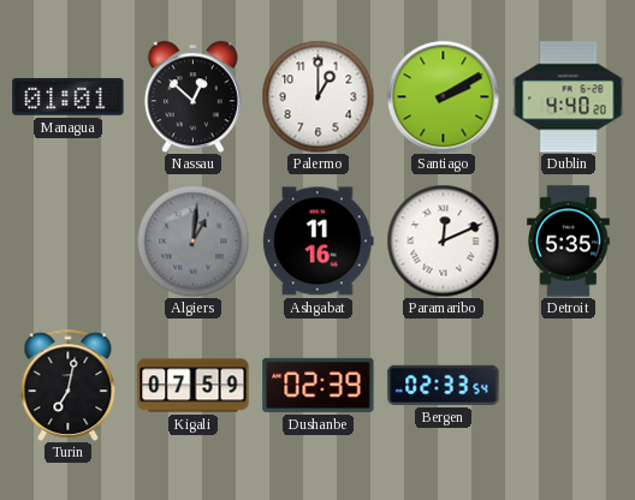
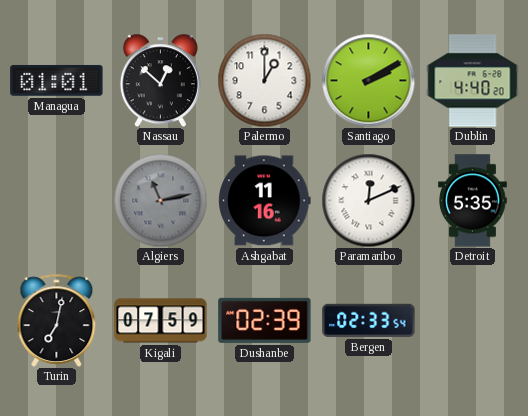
Algiers: 1:01 -> 11:13
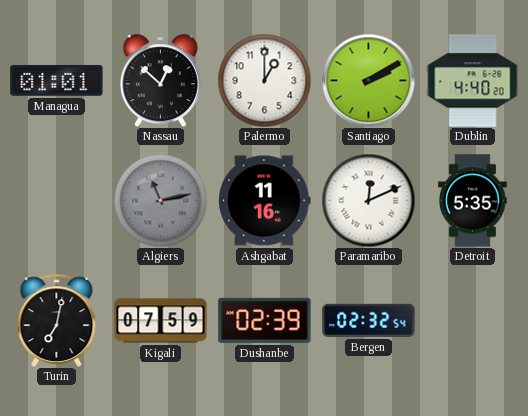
Bergen: 02:33 -> 02:32
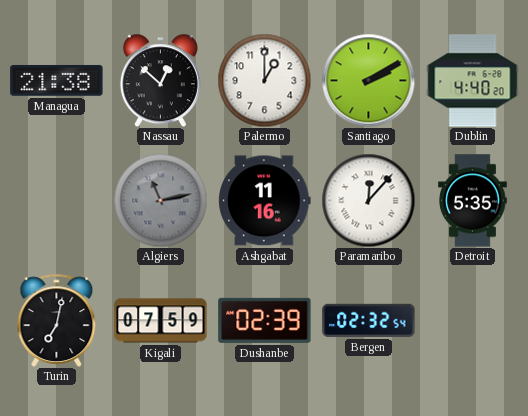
Managua: 01:01 -> 21:38
Paramaribo: 12:11 -> 12:07
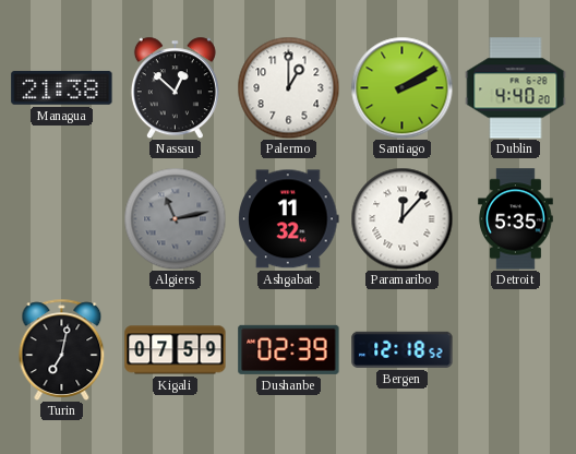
Ashgabat: 11:16 -> 11:32
Bergen: 02:32 -> 12:18
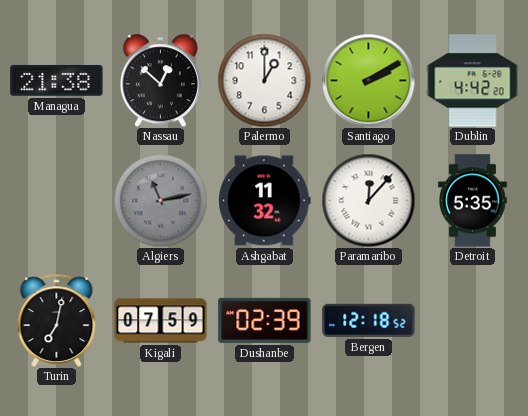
Dublin: 4:40 -> 4:42
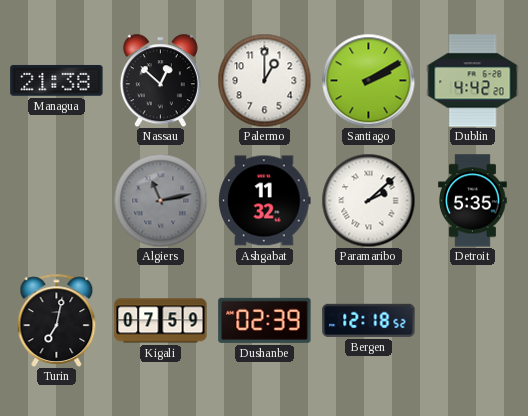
Paramaribo: 12:07 -> 2:08
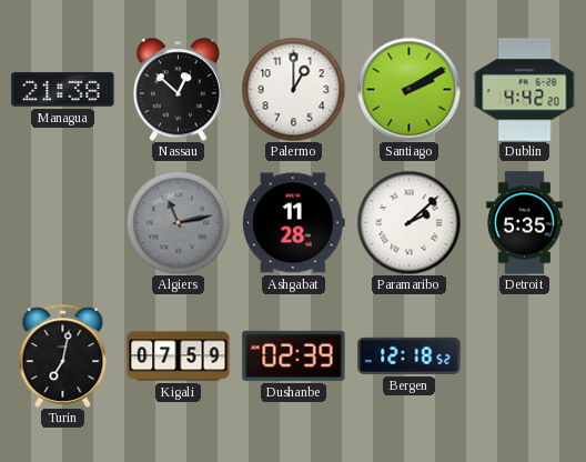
Ashgabat: 11:32 -> 11:28
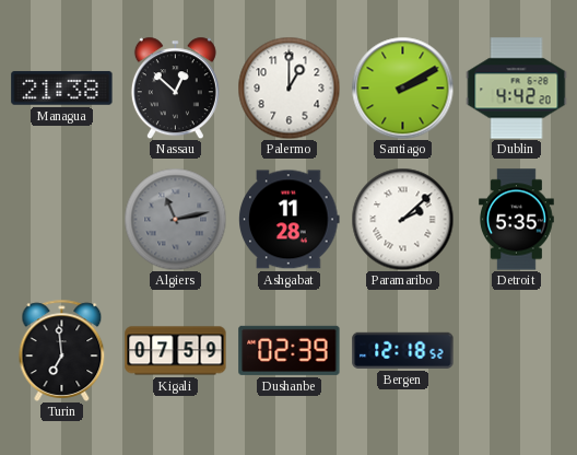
Turin: 7:02 -> 6:59
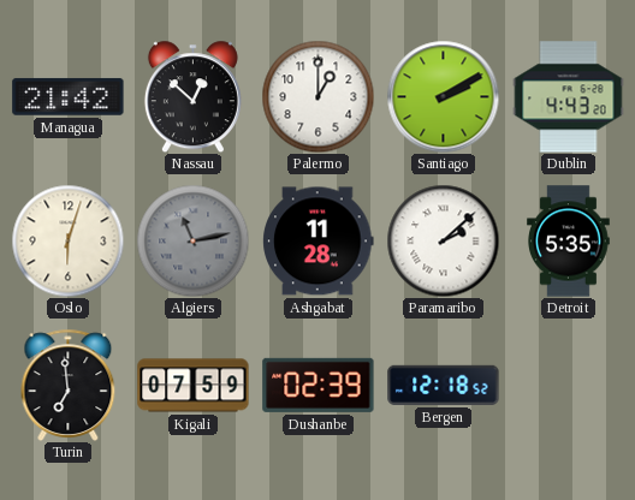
Managua: 21:38 -> 21:42
Dublin: 4:42 -> 4:43
Oslo: none -> 6:03
